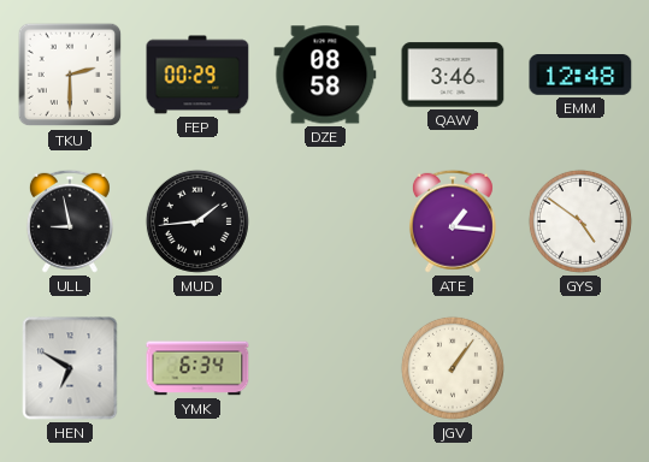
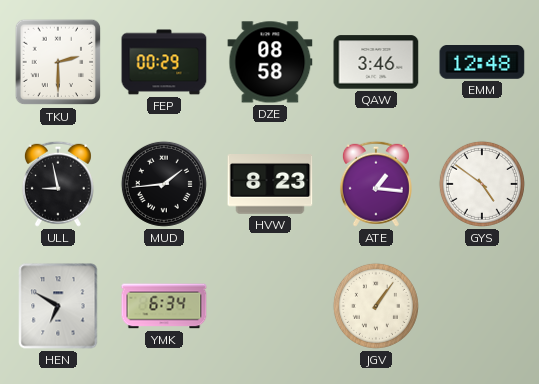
HVW: none -> 8:23
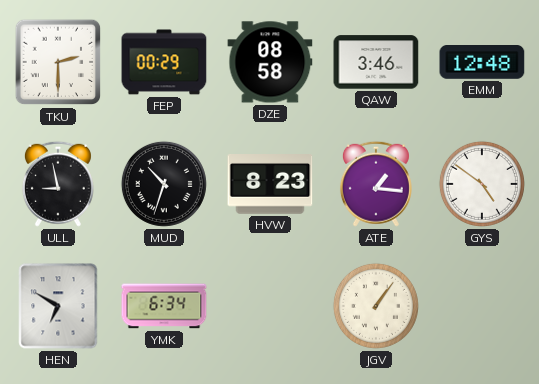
MUD: 1:44 -> 10:33
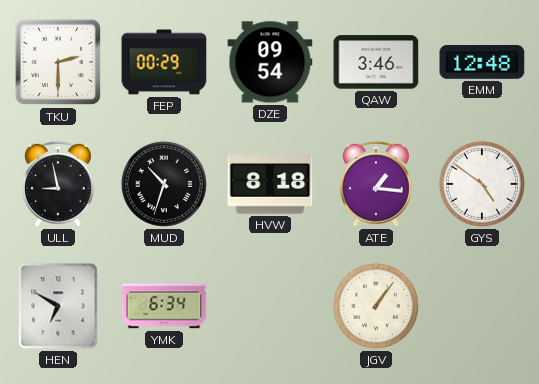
DZE: 08:58 -> 09:54
HVW: 8:23 -> 8:18
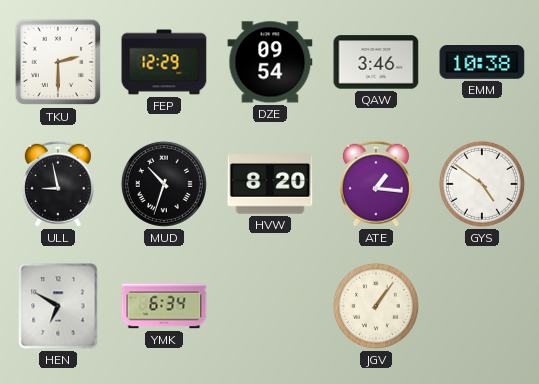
FEP: 00:29 -> 12:29
EMM: 12:48 -> 10:38
HVW: 8:18 -> 8:20
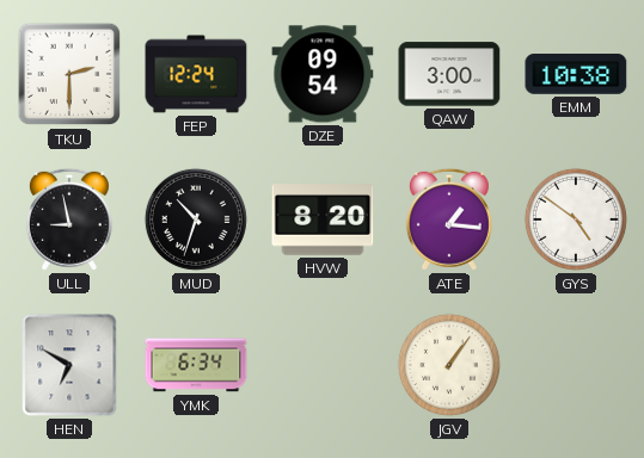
FEP: 12:29 -> 12:24
QAW: 3:46 -> 3:00
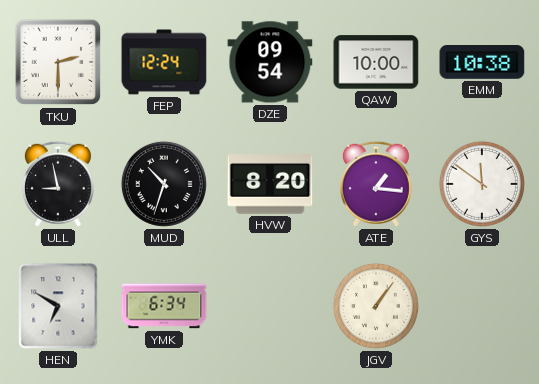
QAW: 3:00 -> 10:00
GYS: 4:51 -> 11:51
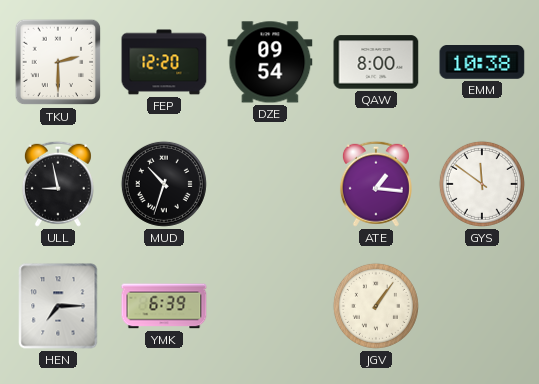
FEP: 12:24 -> 12:20
QAW: 10:00 -> 8:00
HVW: 8:20 -> none
HEN: 6:50 -> 7:15
YMK: 6:34 -> 6:39
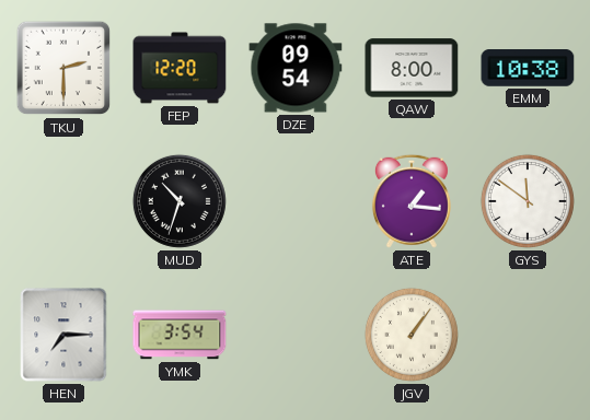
ULL: 8:58 -> none
YMK: 6:39 -> 3:54
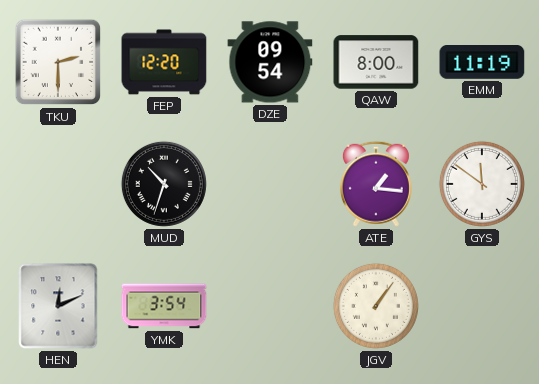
EMM: 10:38 -> 11:19
HEN: 7:15 -> 12:11
